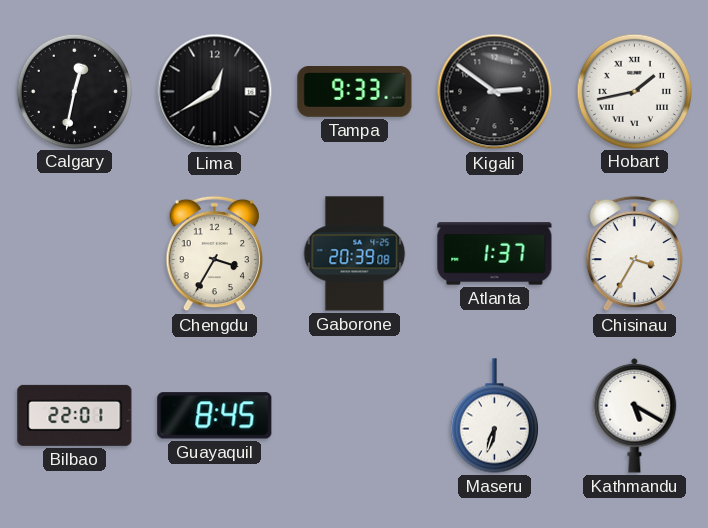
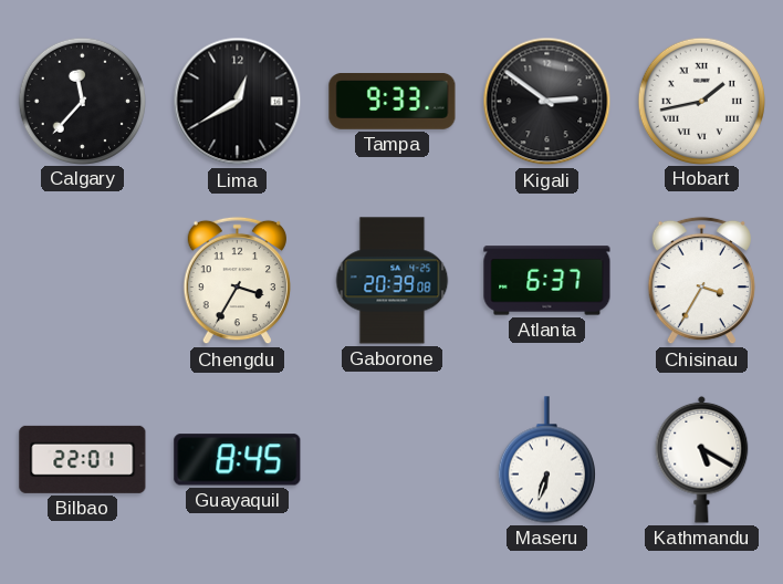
Calgary: 12:32 -> 11:37
Atlanta: 1:37 -> 6:37
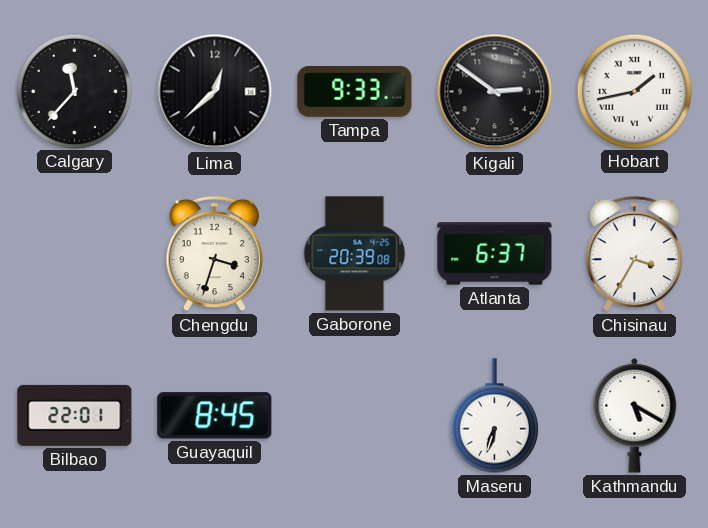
Lima: 12:40 -> 12:38
Chengdu: 3:35 -> 3:33
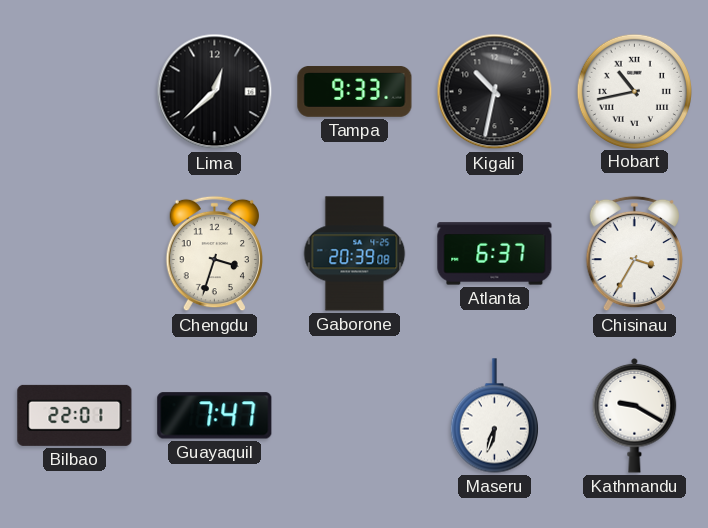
Calgary: 11:37 -> none
Kigali: 2:51 -> 10:32
Hobart: 1:43 -> 10:43
Guayaquil: 8:45 -> 7:47
Kathmandu: 5:20 -> 9:20
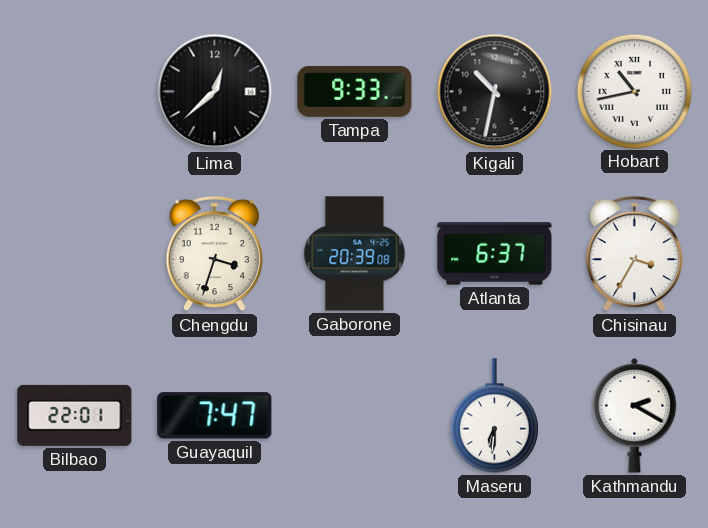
Maseru: 6:33 -> 6:31
Kathmandu: 9:20 -> 2:20
